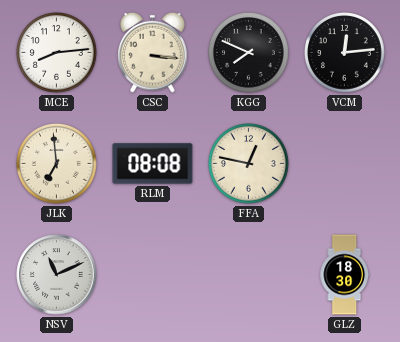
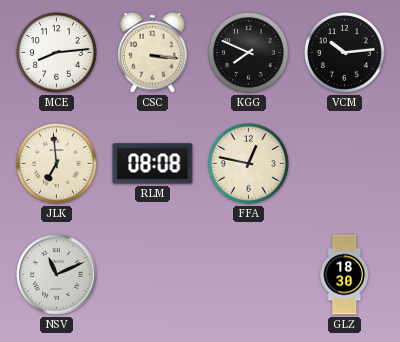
VCM: 12:14 -> 10:14
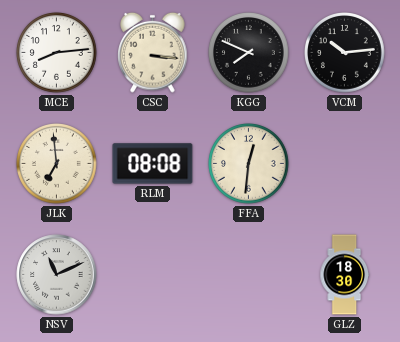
FFA: 12:47 -> 12:31
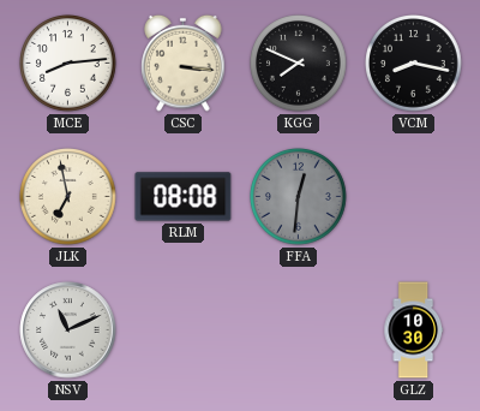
VCM: 10:14 -> 8:17
JLK: 6:59 -> 6:58
FFA dial: cream -> grey
GLZ: 18:30 -> 10:30
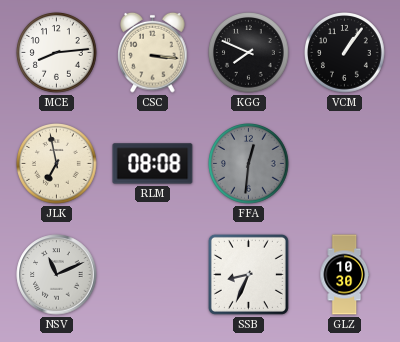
VCM: 8:17 -> 1:06
SSB: none -> 8:34
